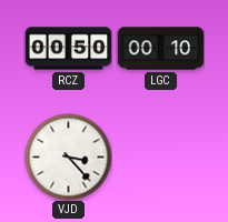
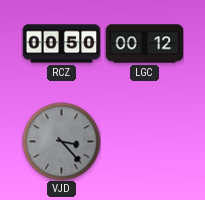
LGC: 00:10 -> 00:12
VJD dial: white -> grey
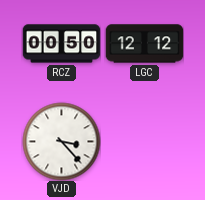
LGC: 00:12 -> 12:12
VJD dial: grey -> white
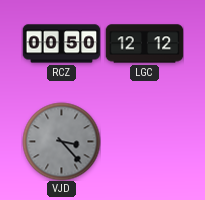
VJD dial: white -> grey
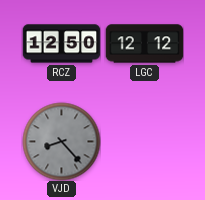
RCZ: 00:50 -> 12:50
VJD: 3:23 -> 8:23
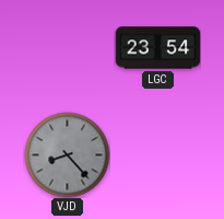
RCZ: 12:50 -> none
LGC: 12:12 -> 23:54
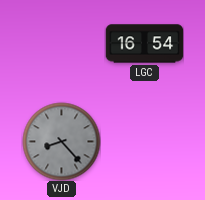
LGC: 23:54 -> 16:54
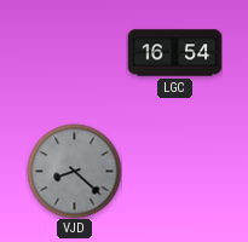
VJD: 8:23 -> 8:22
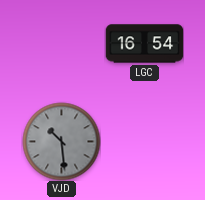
VJD: 8:22 -> 10:29
